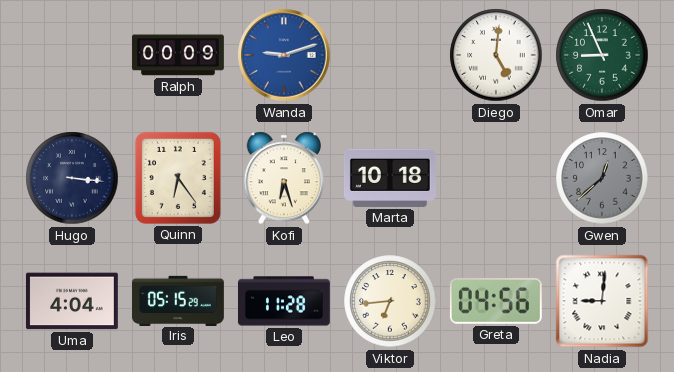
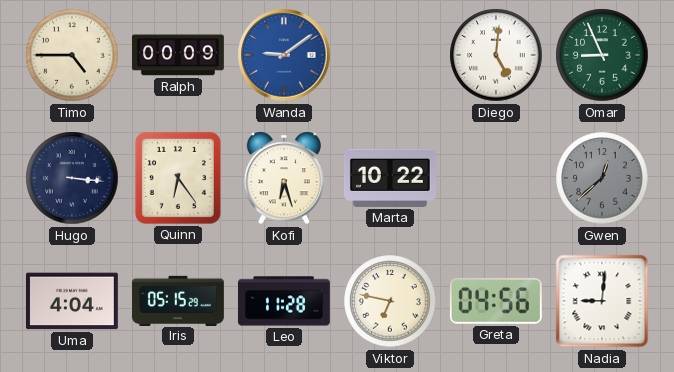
Timo: none -> 4:45
Wanda: 9:12 -> 9:09
Marta: 10:18 -> 10:22
Viktor: 6:44 -> 6:47
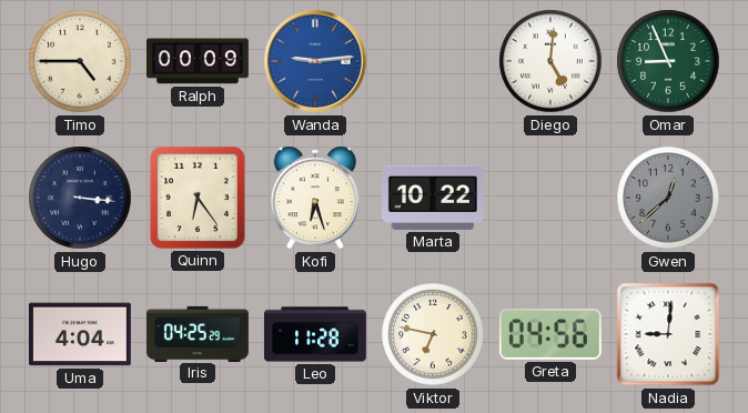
Wanda: 9:09 -> 9:14
Iris: 05:15 -> 04:25
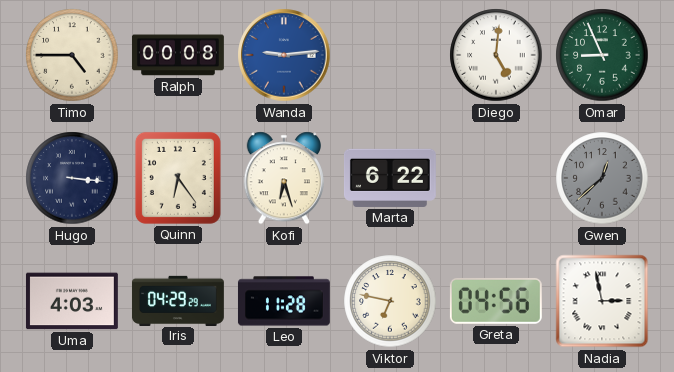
Ralph: 00:09 -> 00:08
Marta: 10:22 -> 6:22
Uma: 4:04 -> 4:03
Iris: 04:25 -> 04:29
Nadia: 9:01 -> 2:58
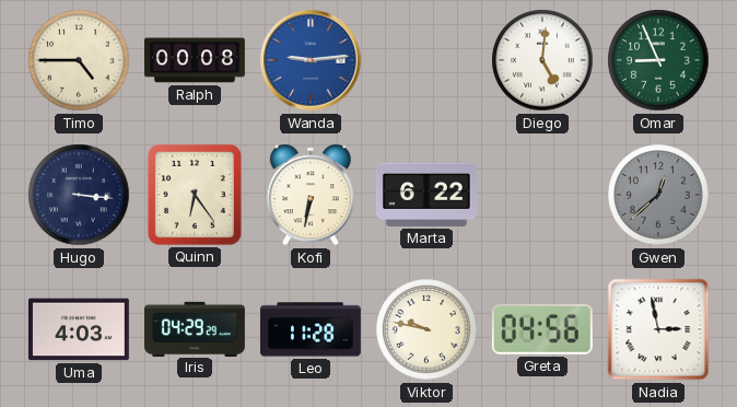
Kofi: 6:27 -> 6:32
Viktor: 6:47 -> 9:47
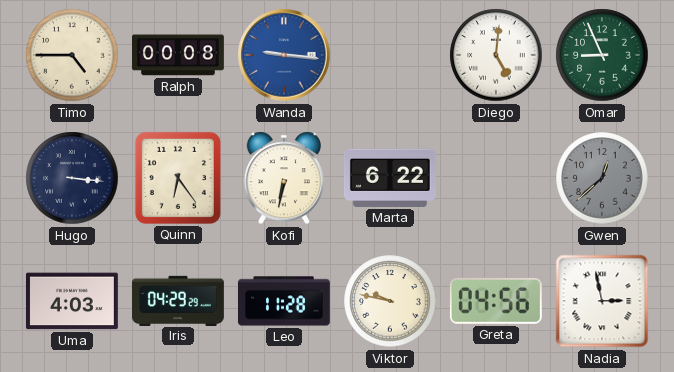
Wanda: 9:14 -> 9:16
